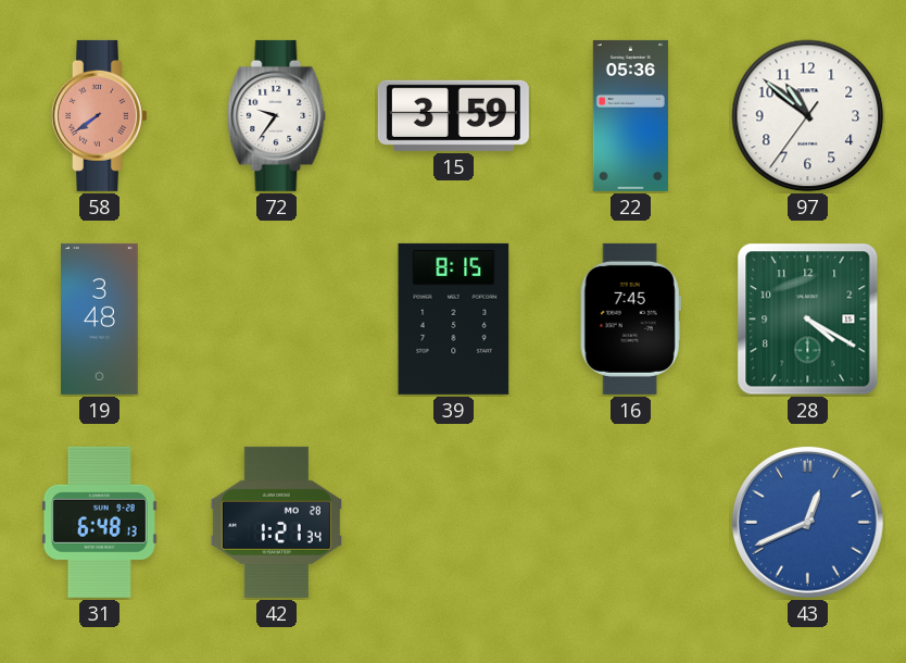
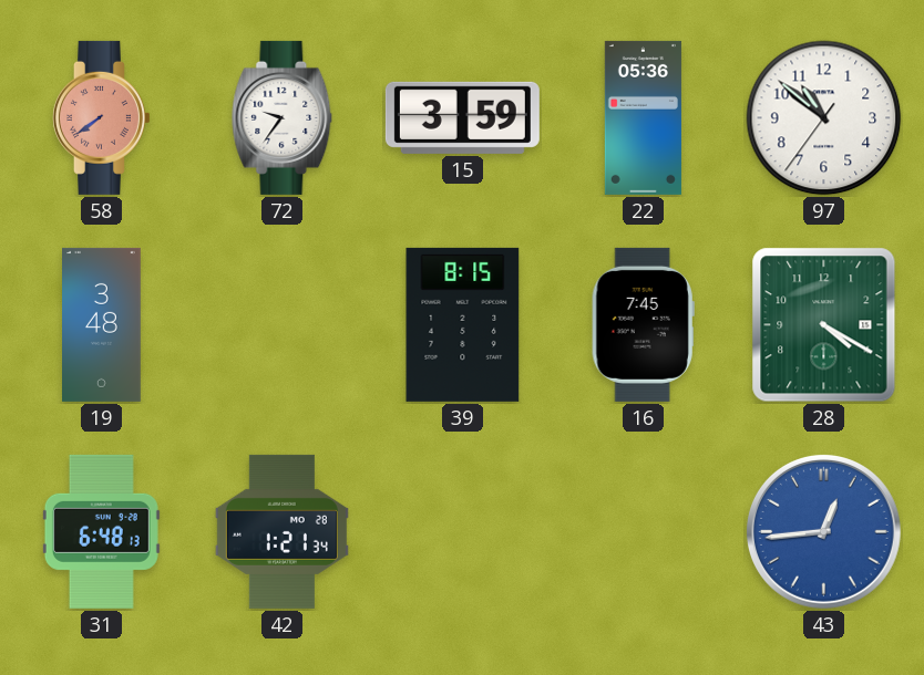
43: 12:41 -> 12:44
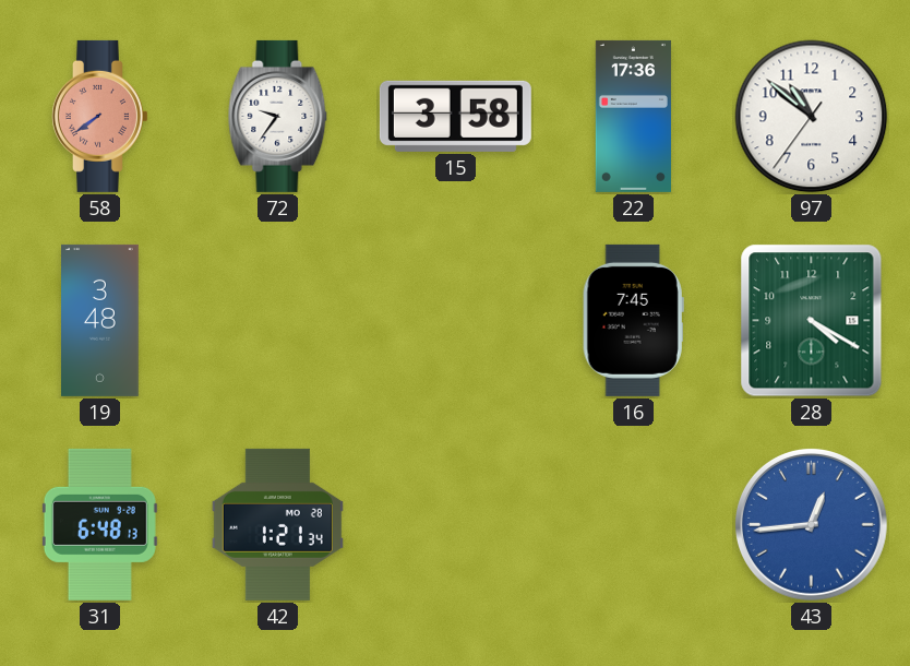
15: 3:59 -> 3:58
22: 05:36 -> 17:36
39: 8:15 -> none
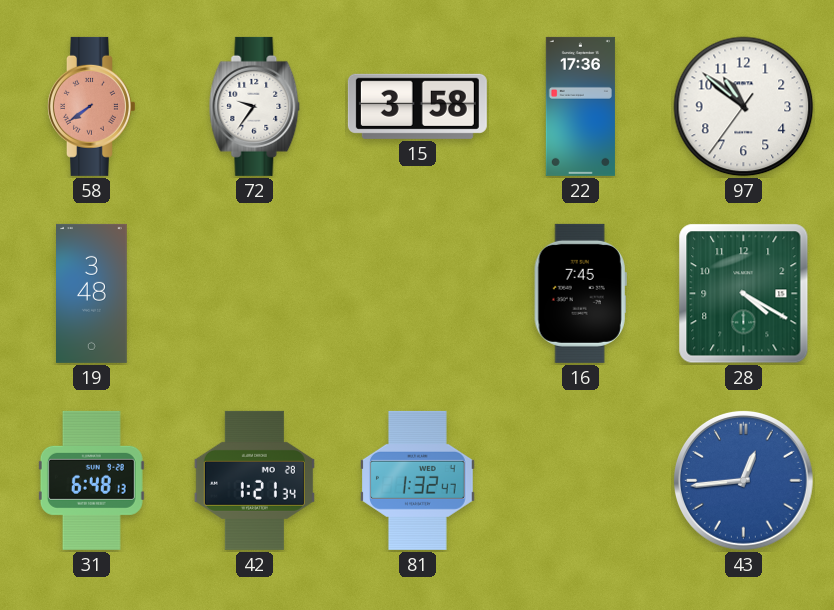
81: none -> 1:32
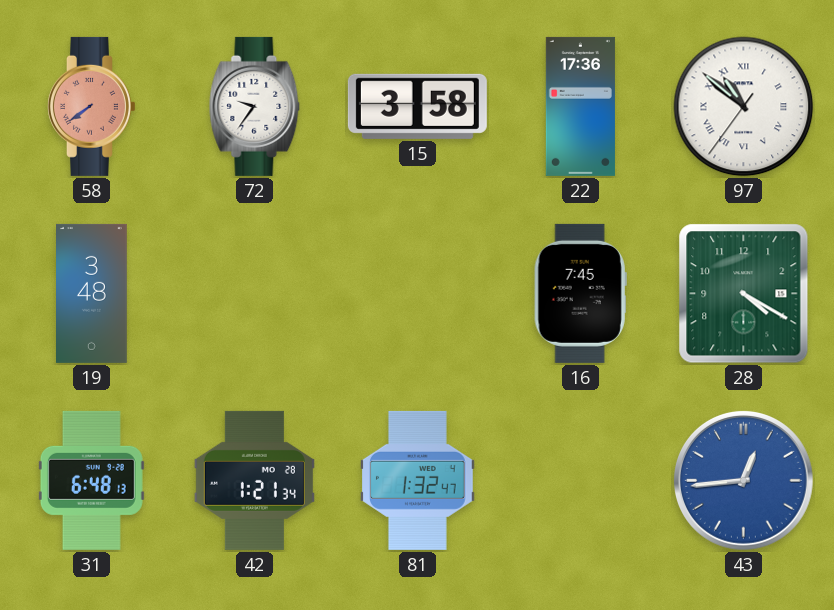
97 numerals: Arabic -> Roman
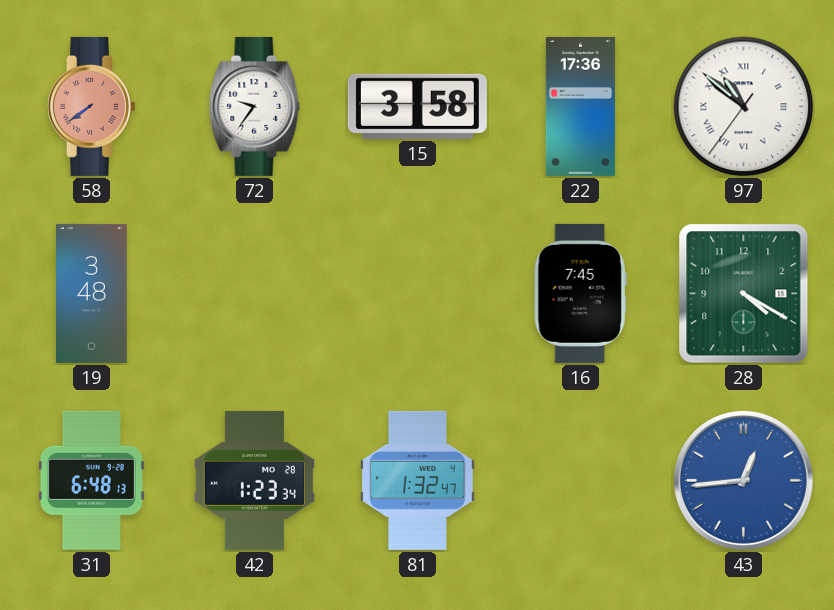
42: 1:21 -> 1:23
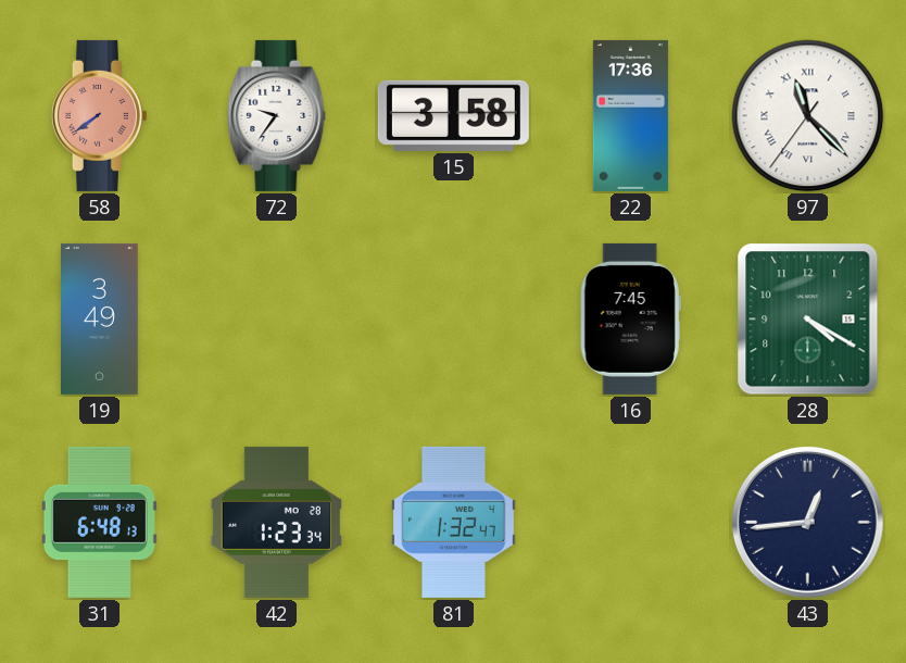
97: 10:51 -> 11:22
19: 3:48 -> 3:49
43 dial: blue -> navy
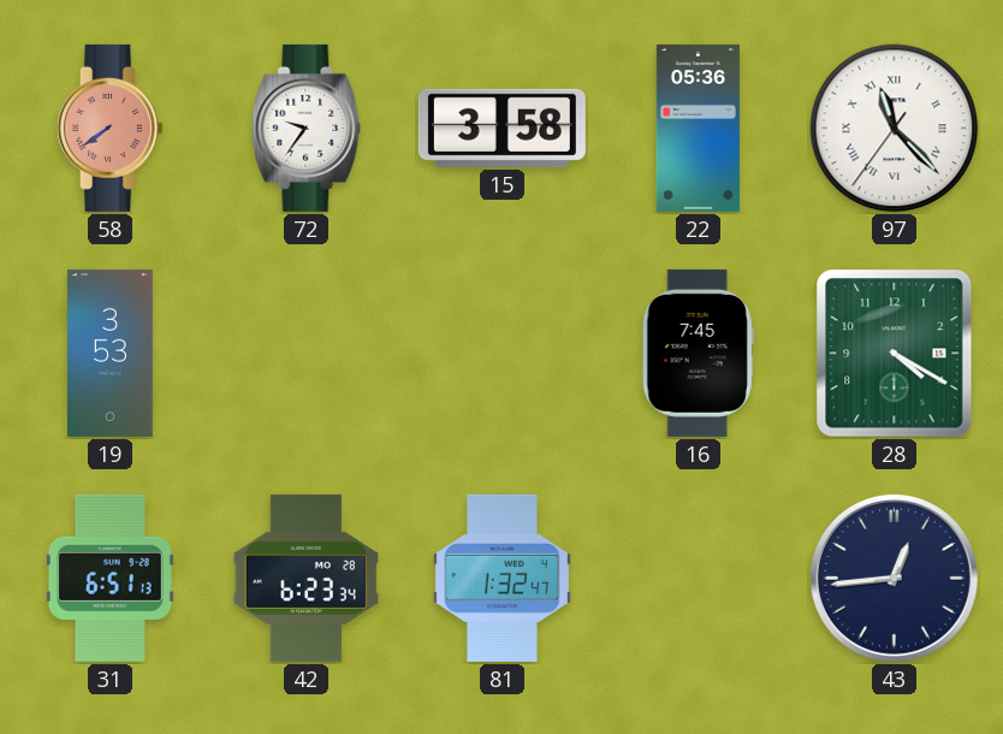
22: 17:36 -> 05:36
19: 3:49 -> 3:53
31: 6:48 -> 6:51
42: 1:23 -> 6:23
